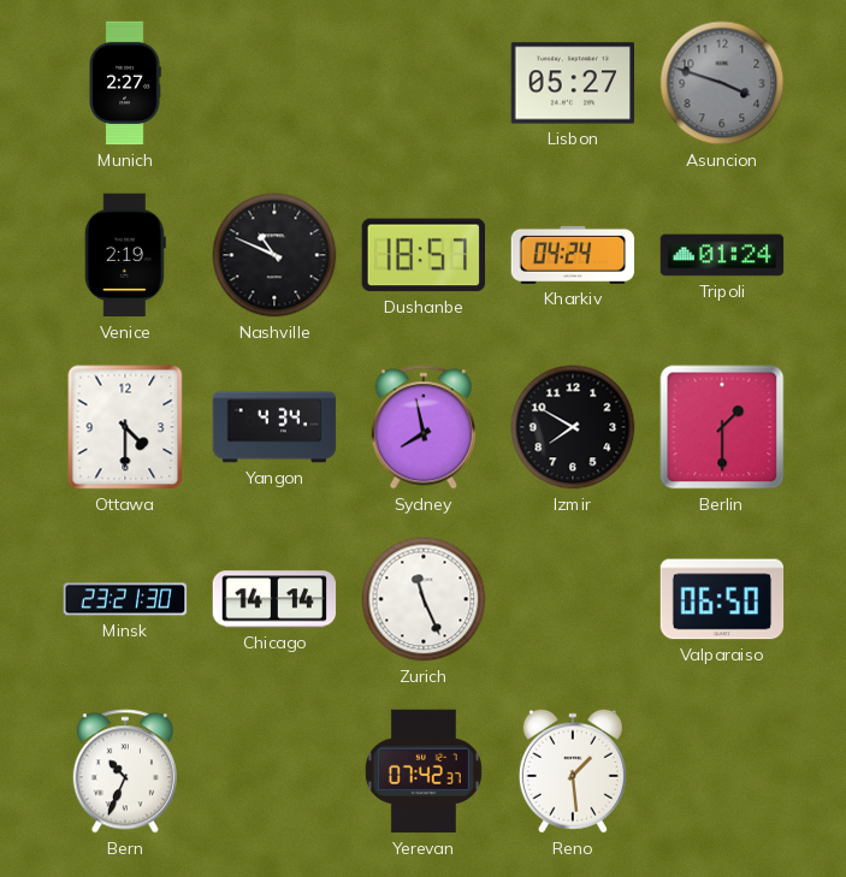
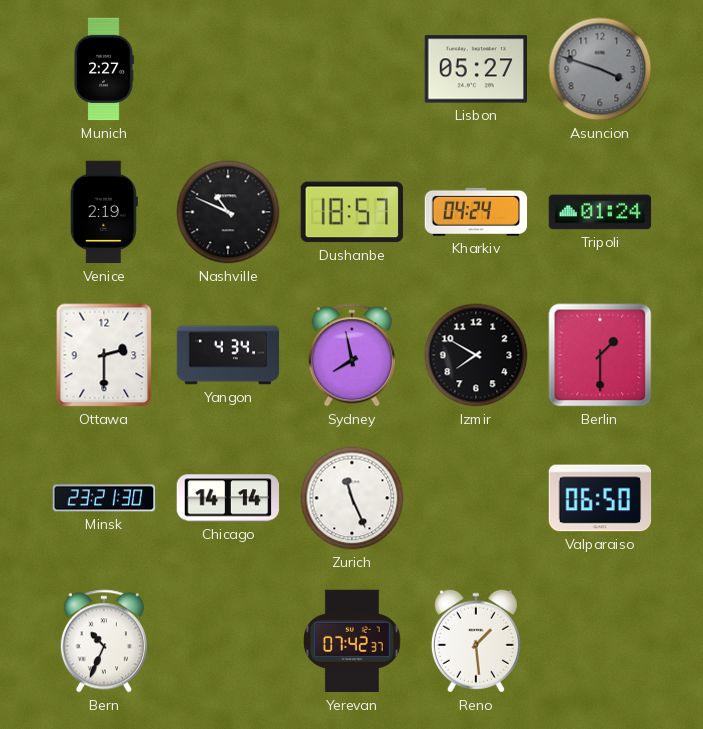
Ottawa: 4:30 -> 2:30
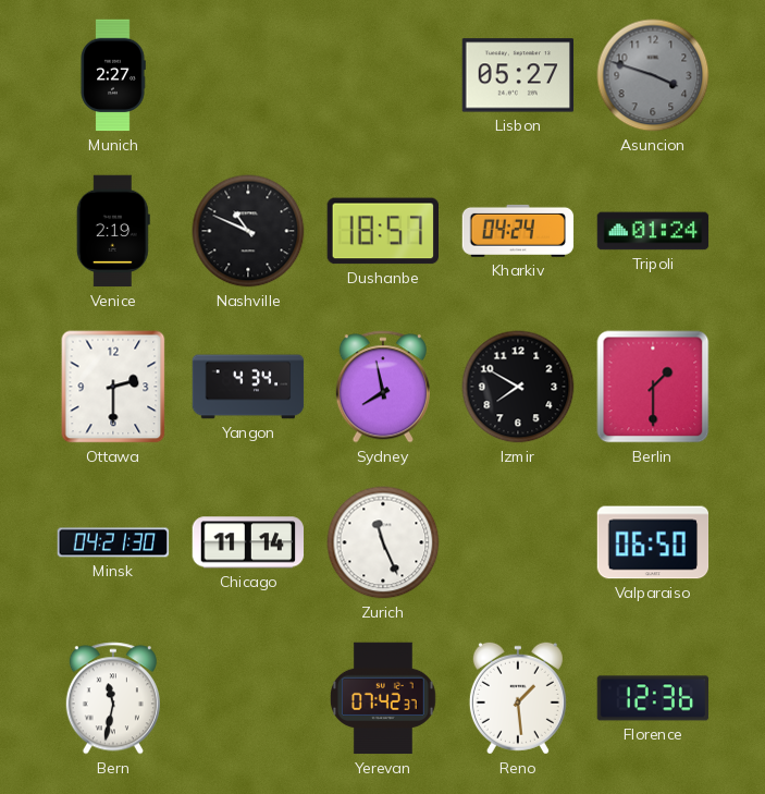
Minsk: 23:21 -> 04:21
Chicago: 14:14 -> 11:14
Bern: 10:34 -> 11:32
Florence: none -> 12:36
